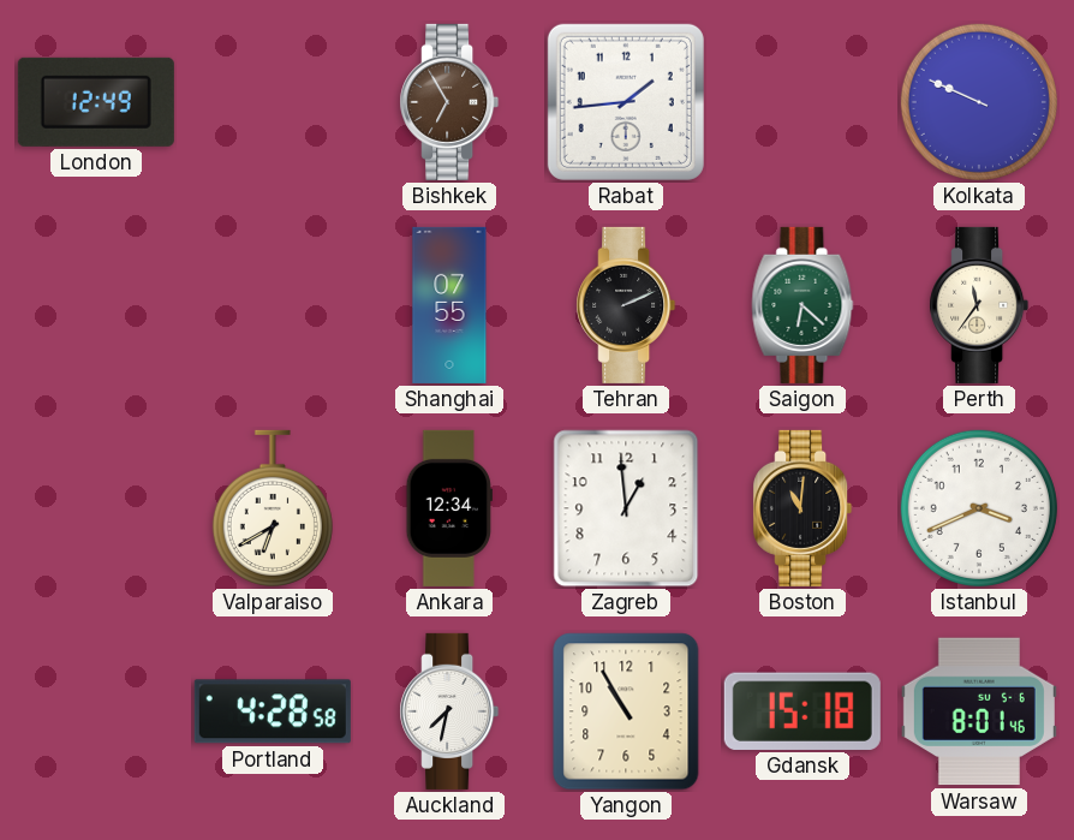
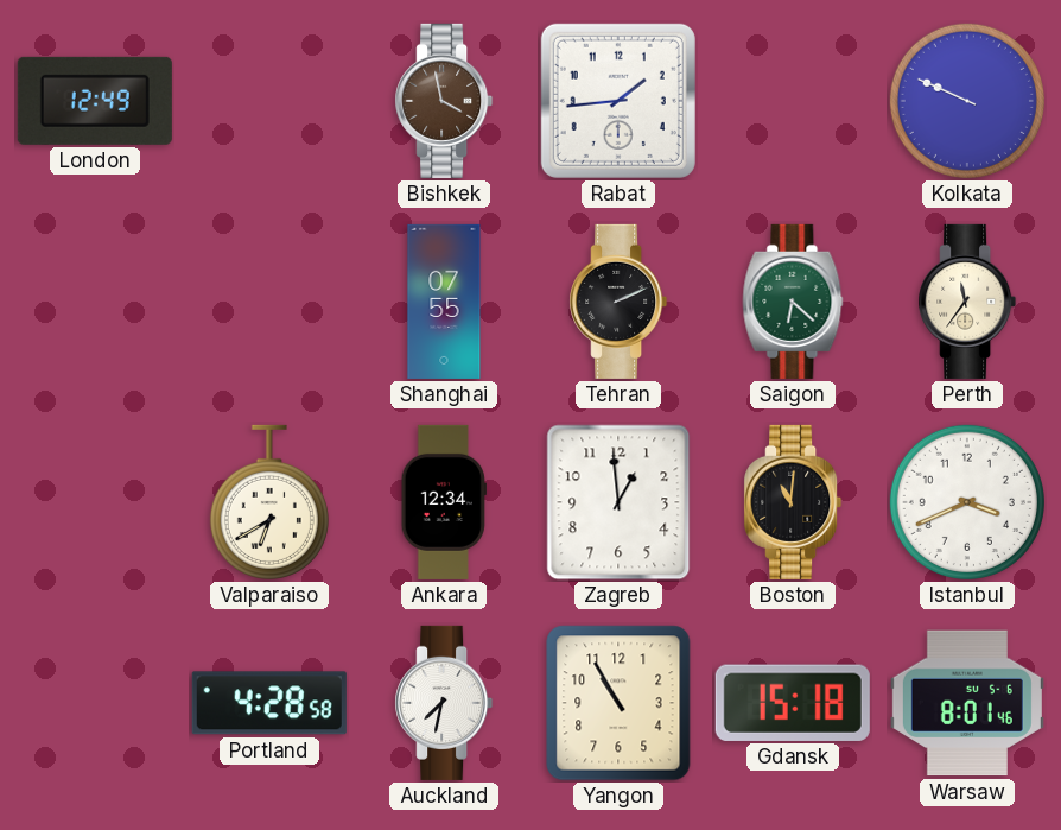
Bishkek: 6:55 -> 3:58
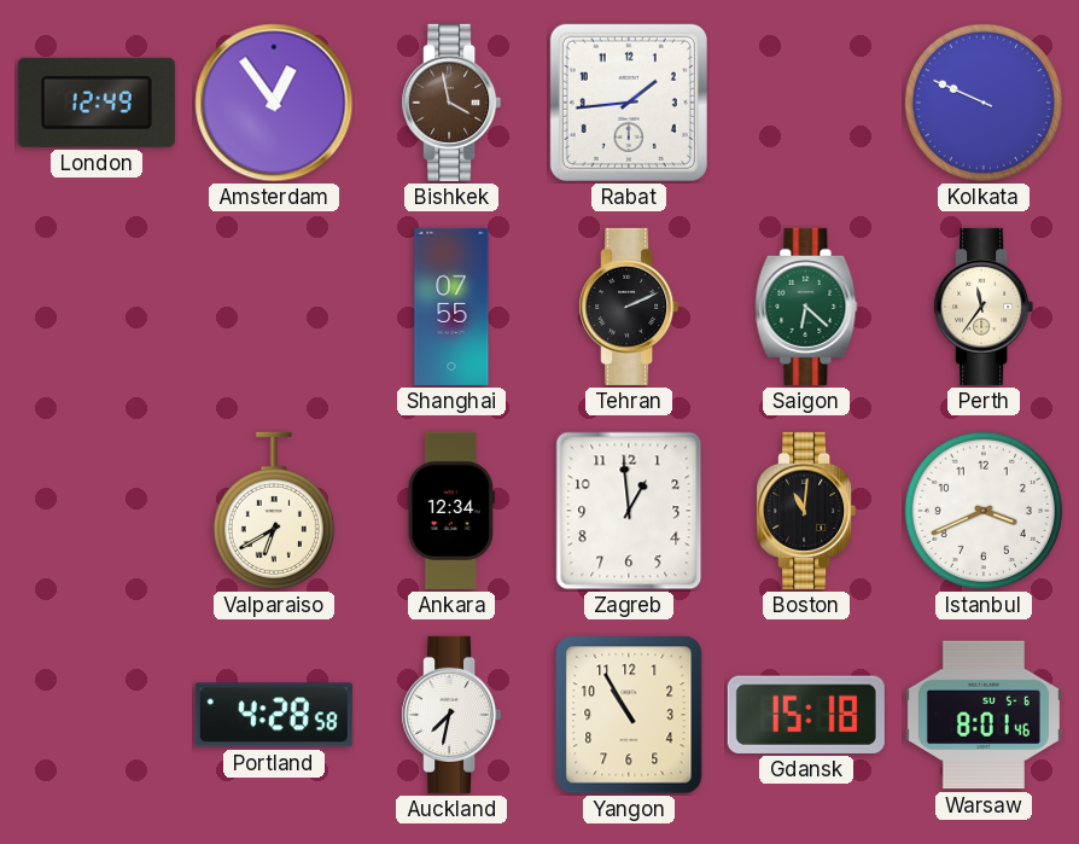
Amsterdam: none -> 12:54
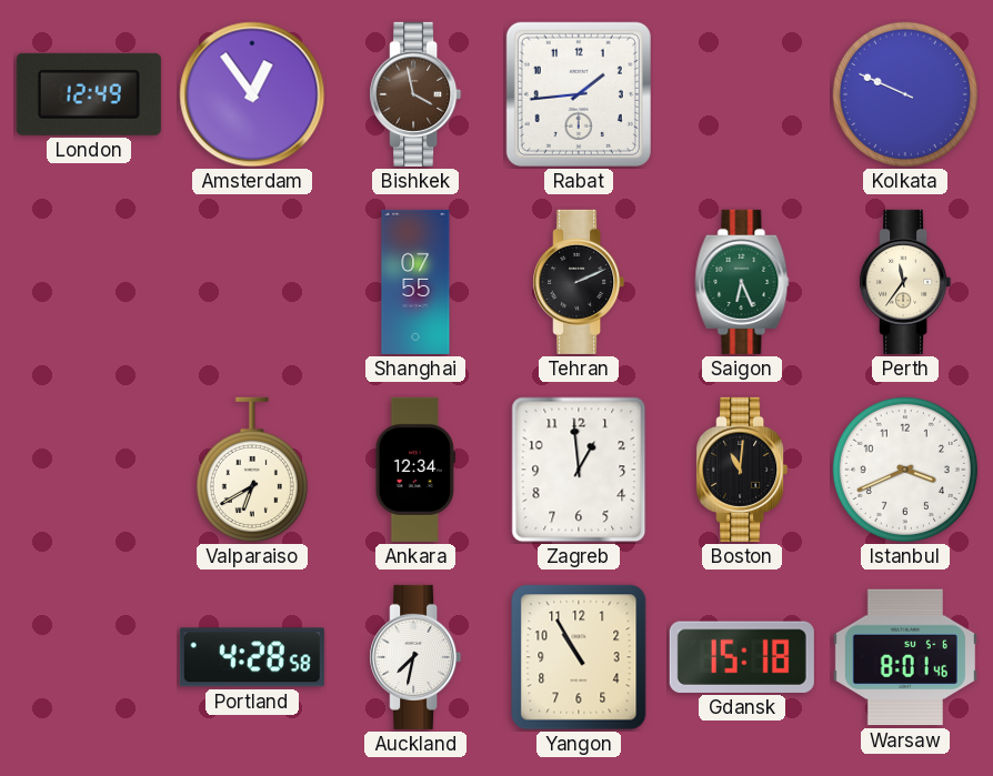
Saigon: 6:22 -> 6:26
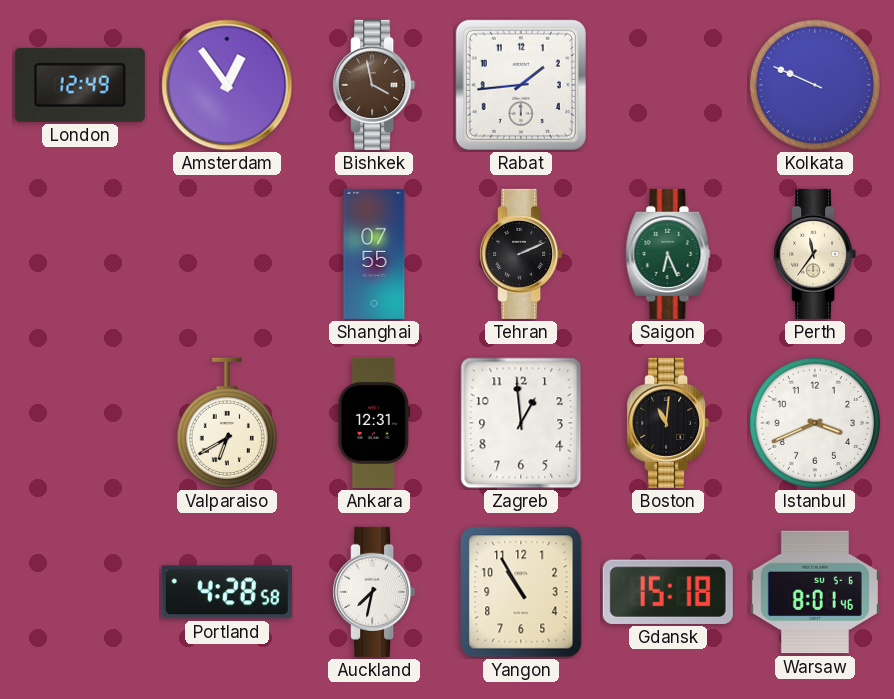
Ankara: 12:34 -> 12:31
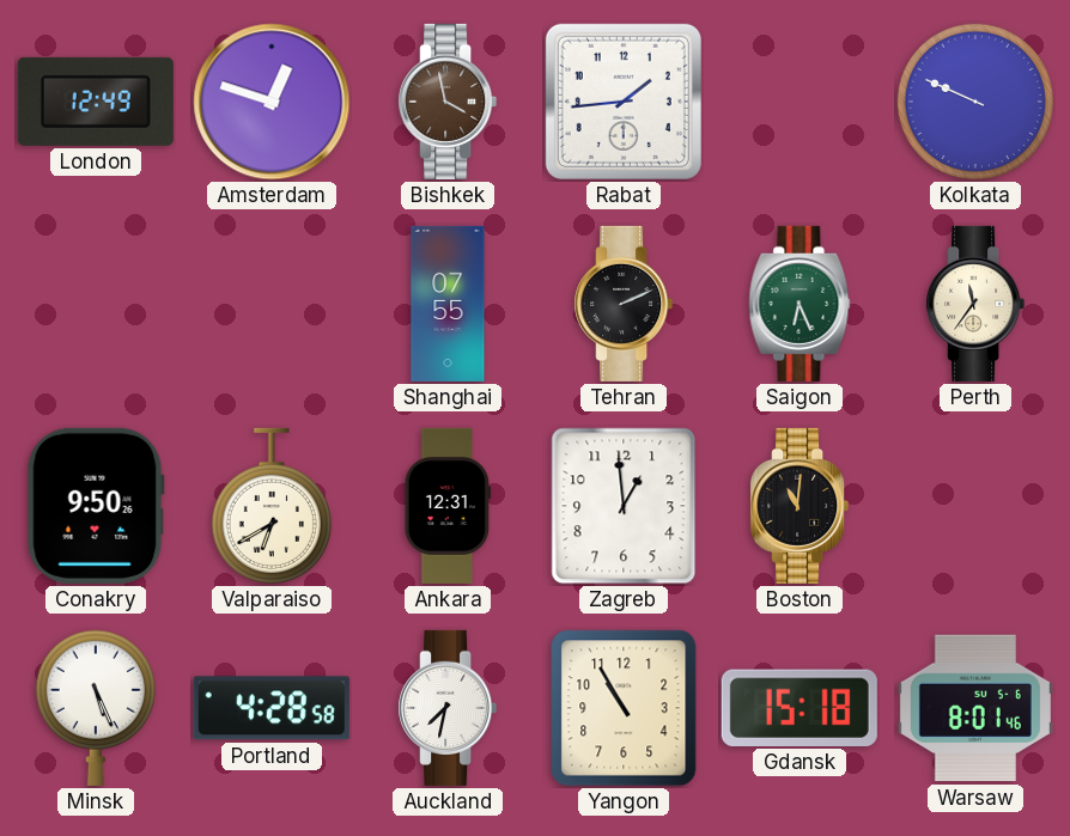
Amsterdam: 12:54 -> 12:48
Conakry: none -> 9:50
Istanbul: 3:41 -> none
Minsk: none -> 5:26
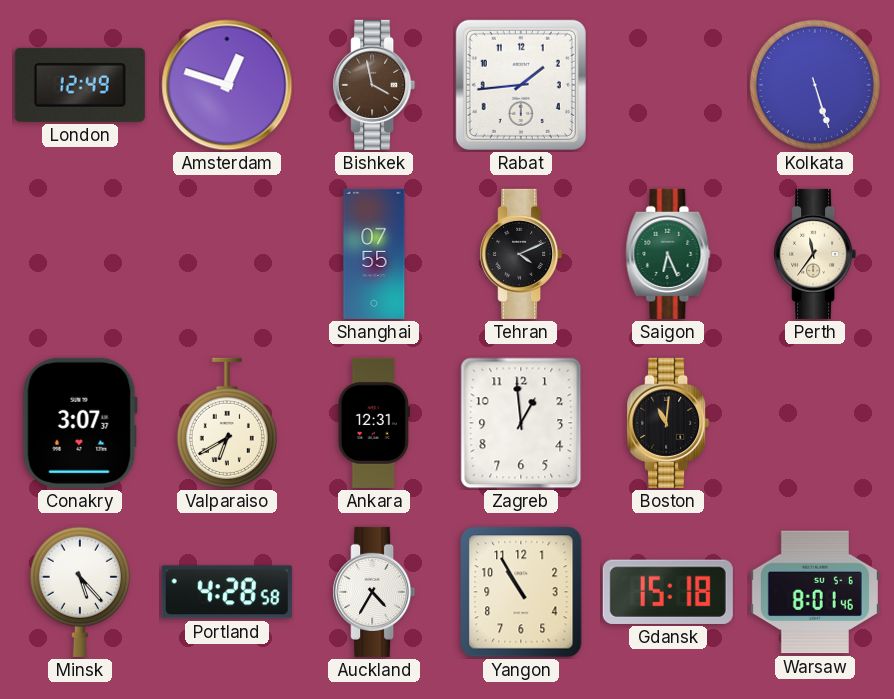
Kolkata: 9:49 -> 5:27
Tehran: 2:11 -> 4:11
Conakry: 9:50 -> 3:07
Minsk: 5:26 -> 5:23
Auckland: 7:32 -> 4:35
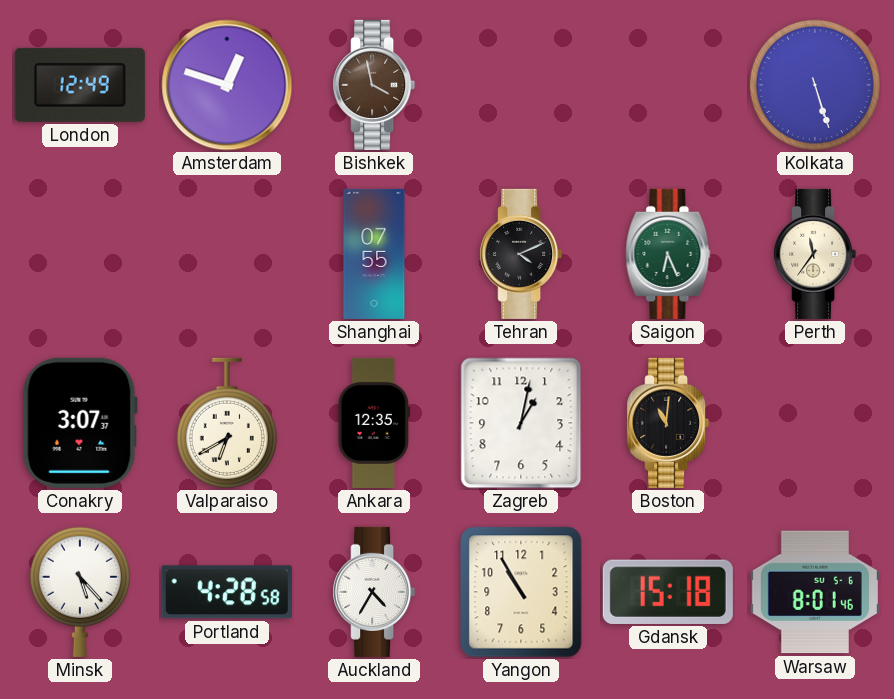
Rabat: 1:44 -> none
Ankara: 12:31 -> 12:35
Zagreb: 12:59 -> 1:02
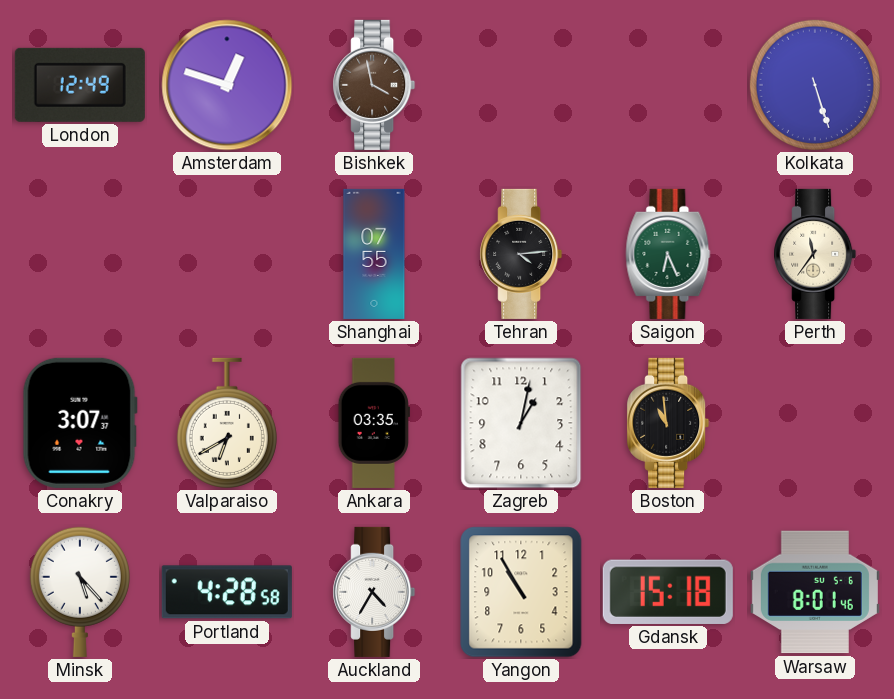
Tehran: 4:11 -> 4:14
Ankara: 12:35 -> 03:35
Boston: 11:01 -> 10:59
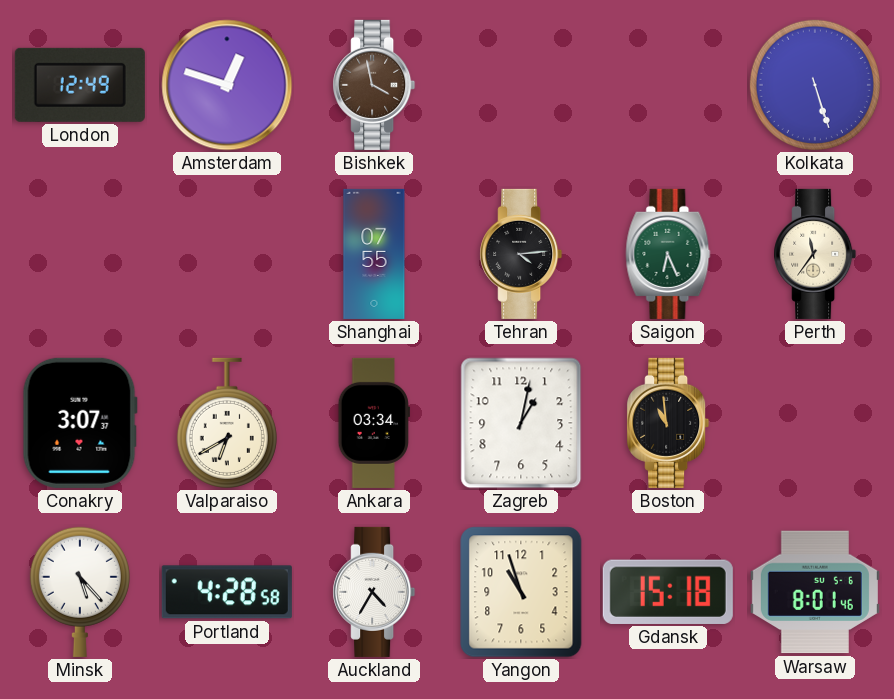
Ankara: 03:35 -> 03:34
Yangon: 10:55 -> 10:57
